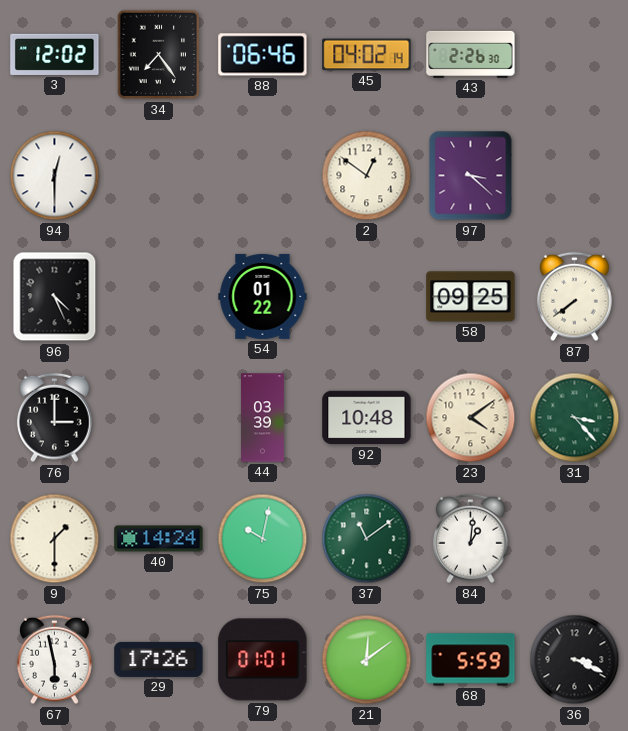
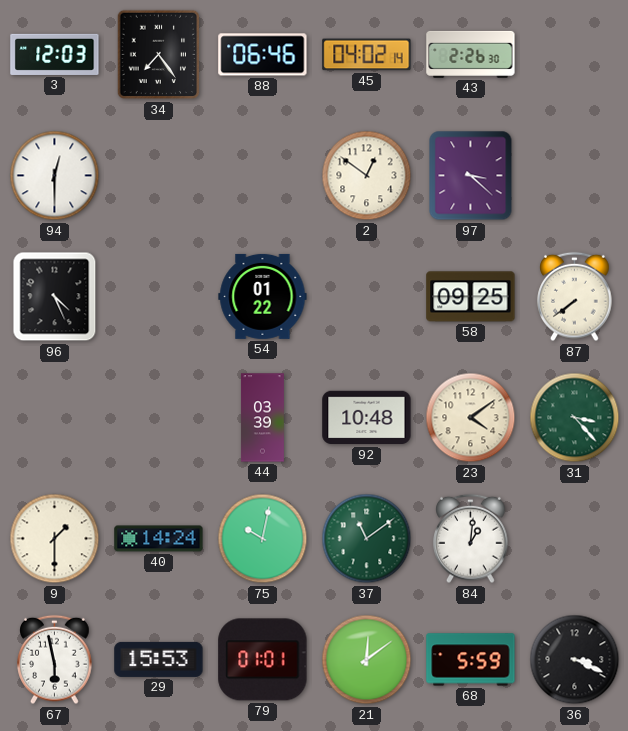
3: 12:02 -> 12:03
76: 3:00 -> none
29: 17:26 -> 15:53
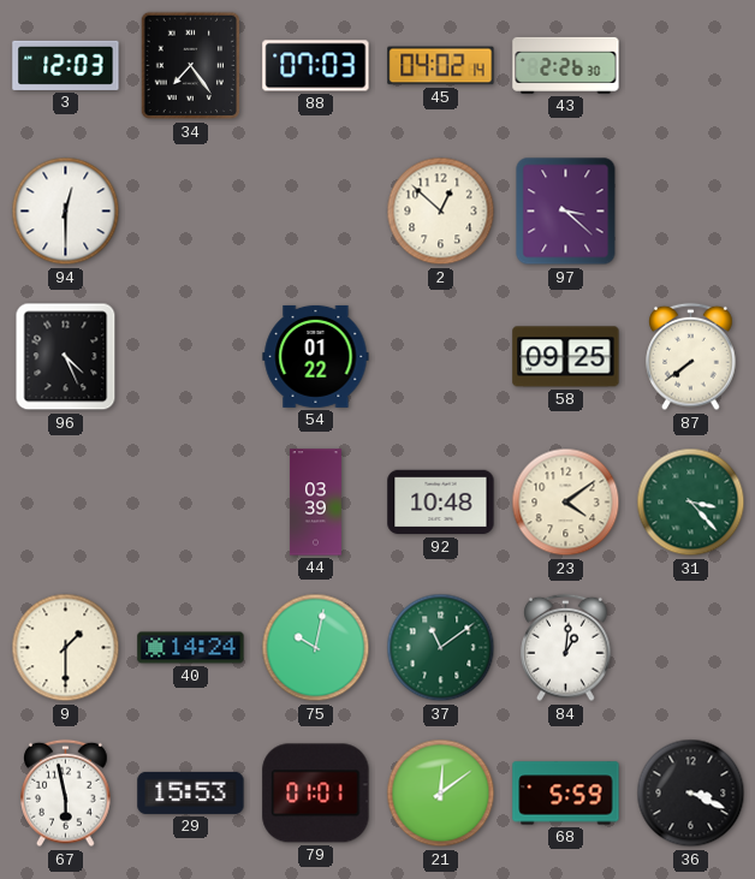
88: 06:46 -> 07:03
2: 12:51 -> 12:52
